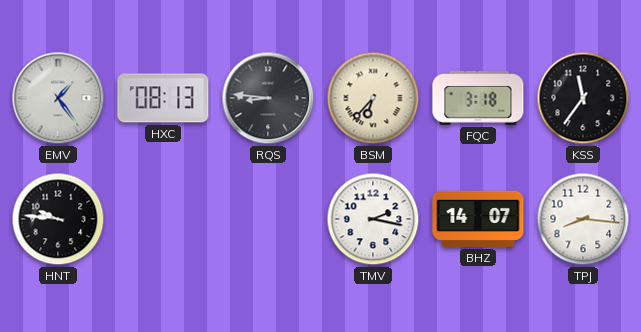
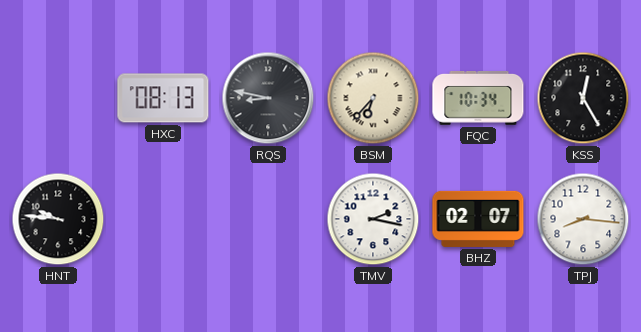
EMV: 1:24 -> none
RQS: 8:46 -> 8:47
FQC: 3:18 -> 10:34
KSS: 11:36 -> 12:25
BHZ: 14:07 -> 02:07
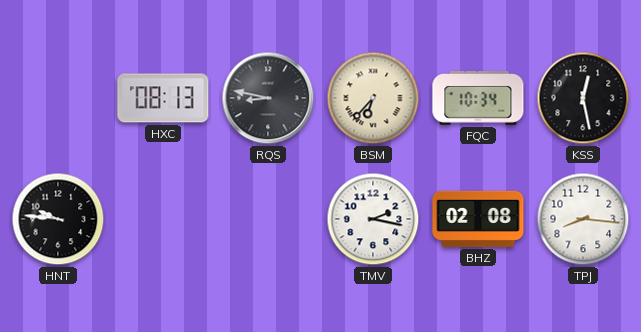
KSS: 12:25 -> 12:28
BHZ: 02:07 -> 02:08
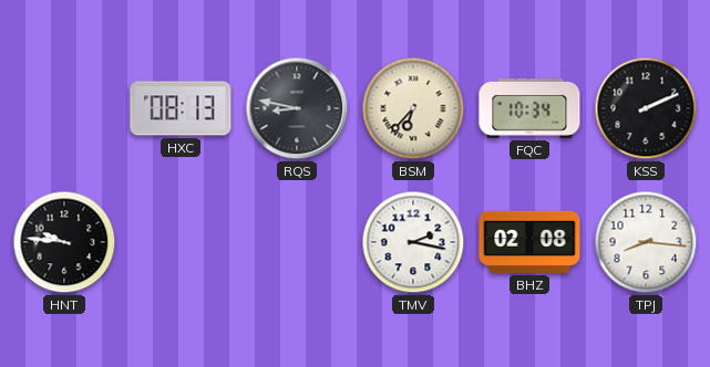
KSS: 12:28 -> 2:11
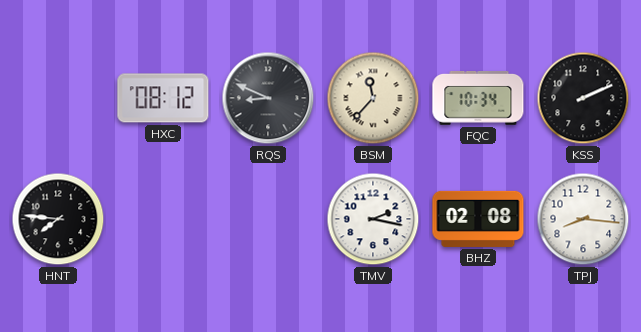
HXC: 08:13 -> 08:12
RQS: 8:47 -> 8:49
BSM: 6:37 -> 11:37
HNT: 9:46 -> 7:46
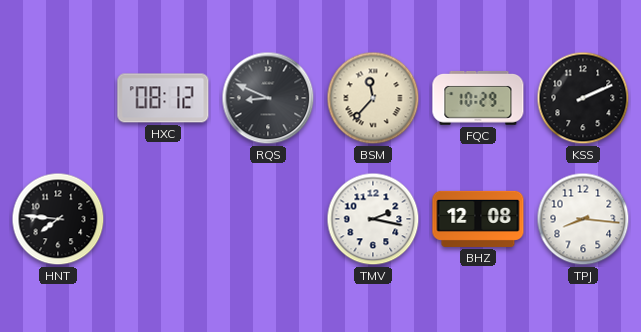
FQC: 10:34 -> 10:29
BHZ: 02:08 -> 12:08
